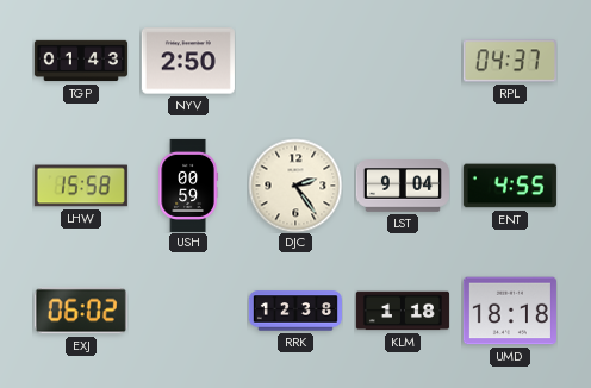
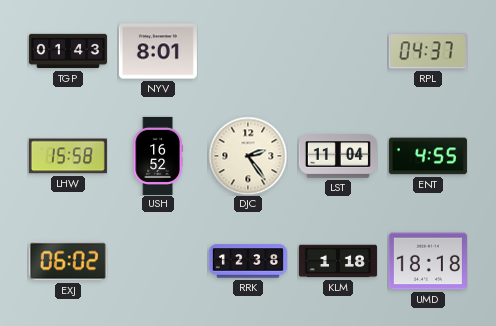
NYV: 2:50 -> 8:01
USH: 00:59 -> 16:52
LST: 9:04 -> 11:04
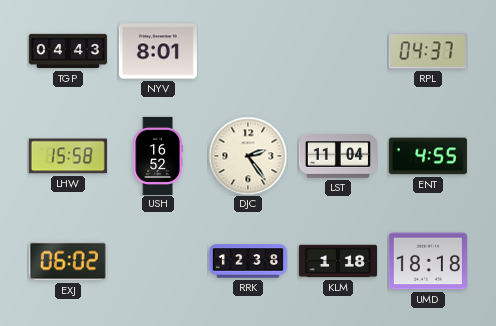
TGP: 01:43 -> 04:43
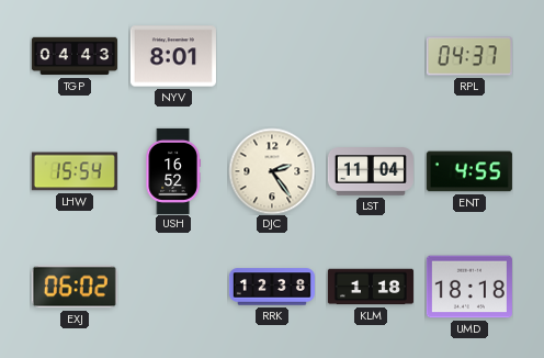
LHW: 15:58 -> 15:54
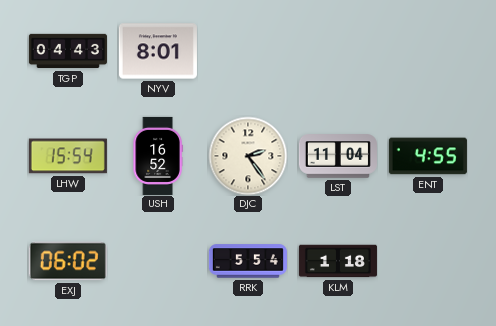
RPL: 04:37 -> none
RRK: 12:38 -> 5:54
UMD: 18:18 -> none
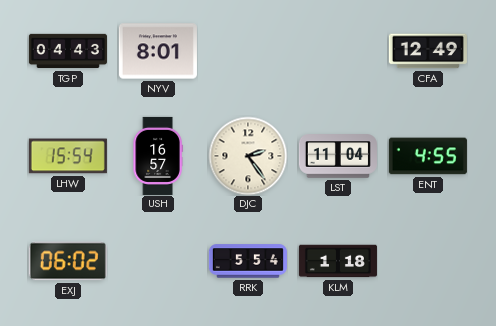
CFA: none -> 12:49
USH: 16:52 -> 16:57
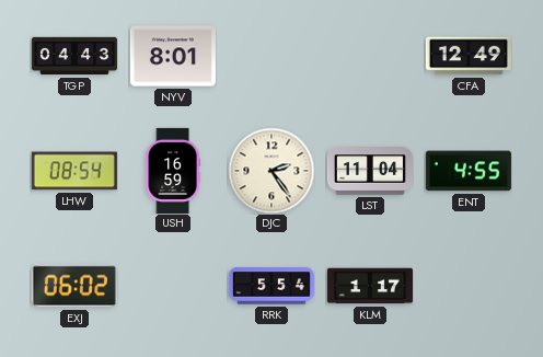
LHW: 15:54 -> 08:54
USH: 16:57 -> 16:59
KLM: 1:18 -> 1:17
